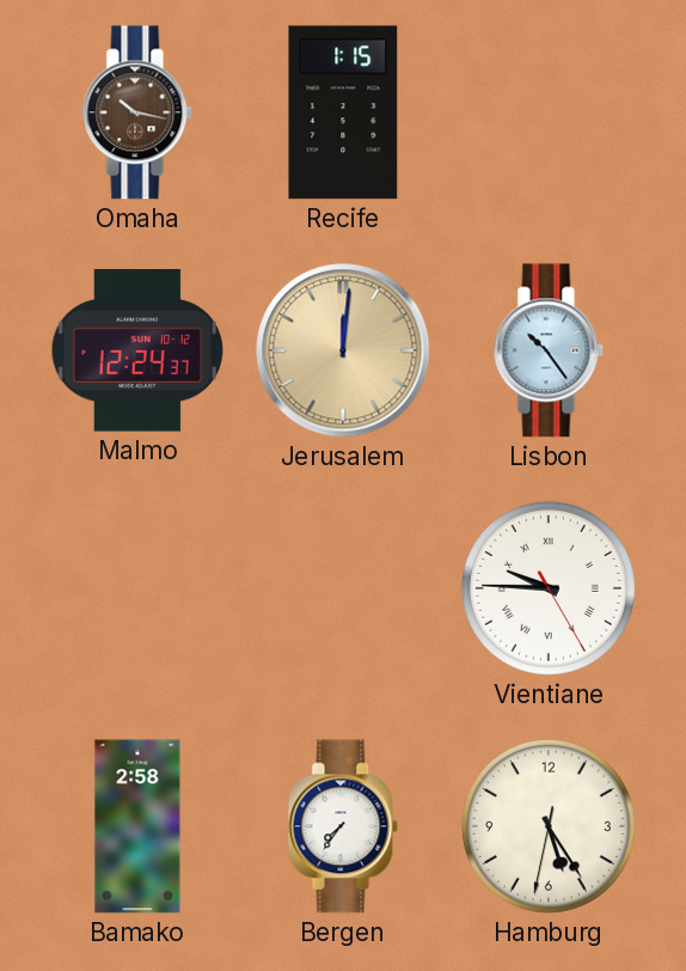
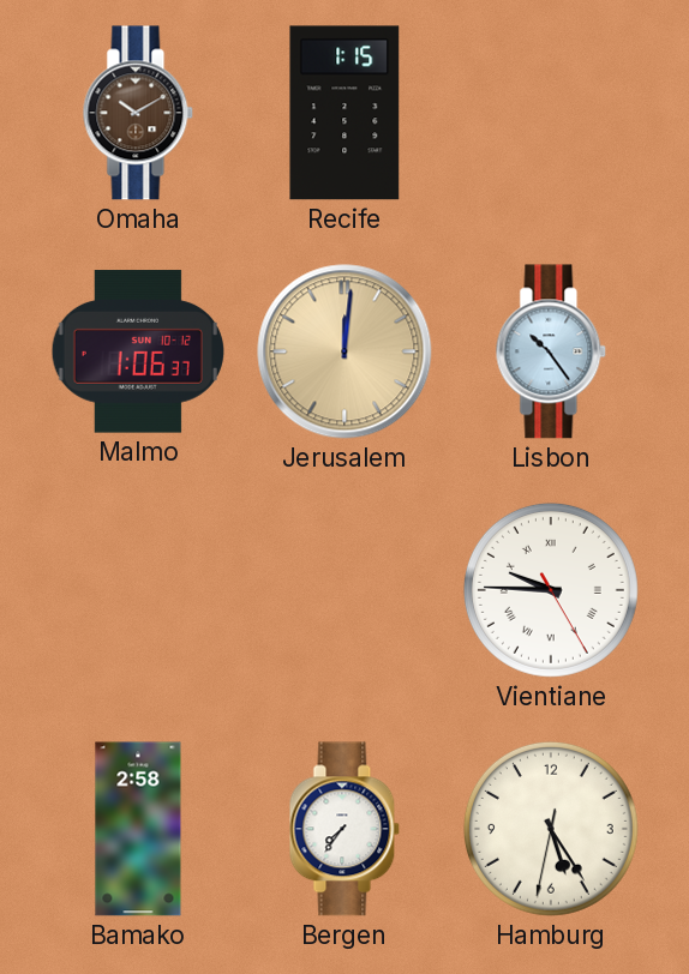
Omaha: 10:17 -> 10:10
Malmo: 12:24 -> 1:06
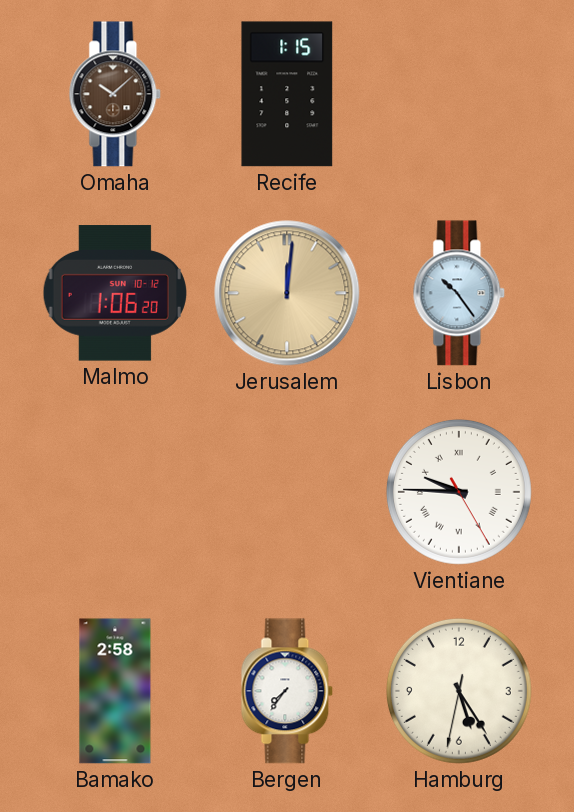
Omaha: 10:10 -> 10:08
Malmo: 1:06:37 -> 1:06:20
